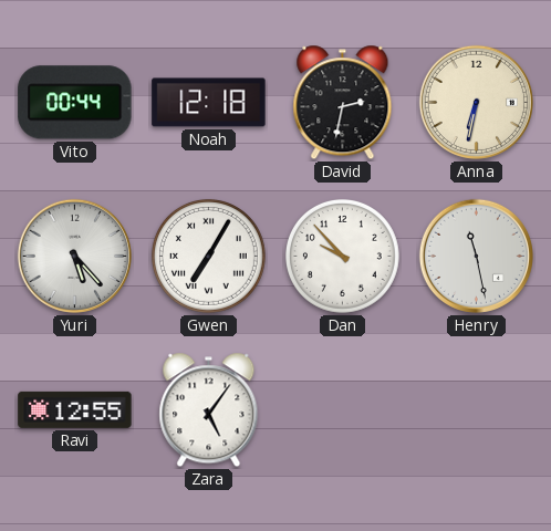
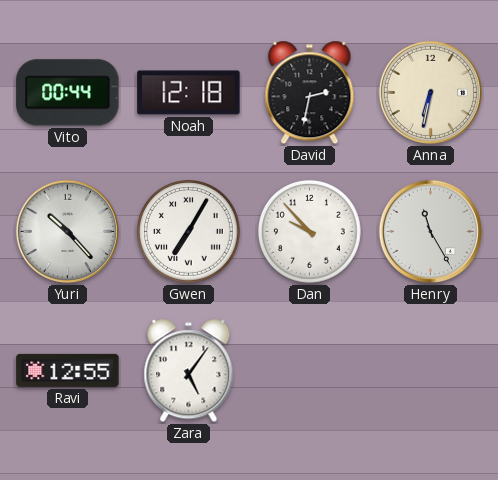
Yuri: 5:23 -> 10:23
Henry: 11:28 -> 11:25
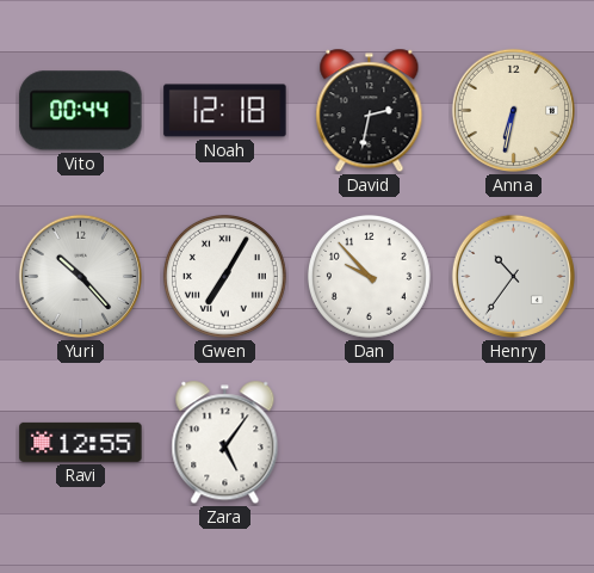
Henry: 11:25 -> 10:36
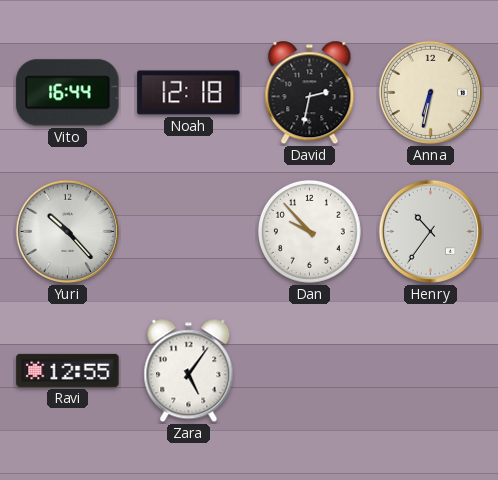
Vito: 00:44 -> 16:44
Gwen: 7:05 -> none
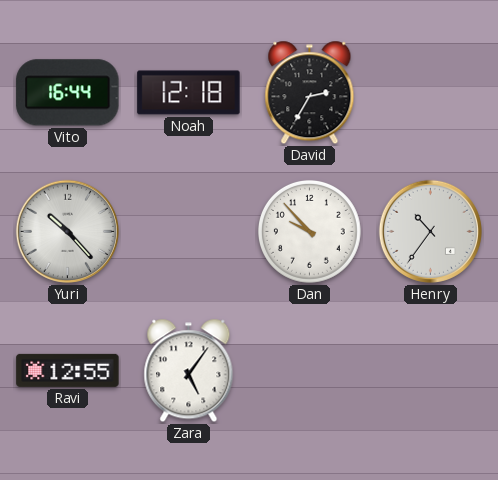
David: 2:32 -> 2:35
Anna: 6:32 -> none
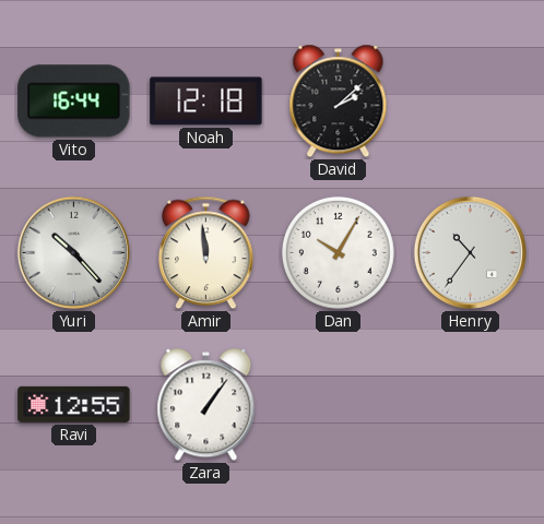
David: 2:35 -> 2:08
Amir: none -> 11:59
Dan: 9:53 -> 10:05
Zara: 5:06 -> 1:06
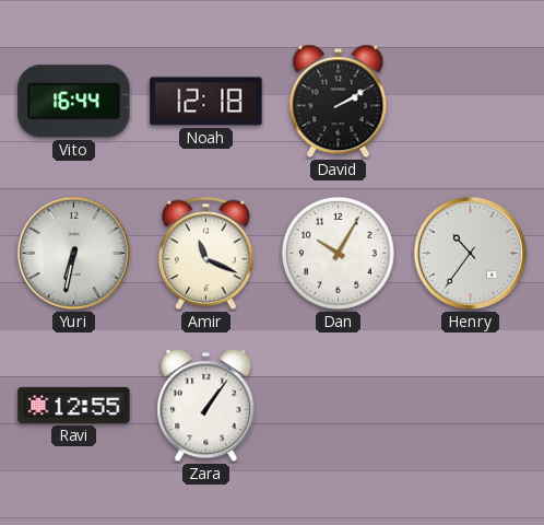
David: 2:08 -> 2:10
Yuri: 10:23 -> 6:32
Amir: 11:59 -> 11:19
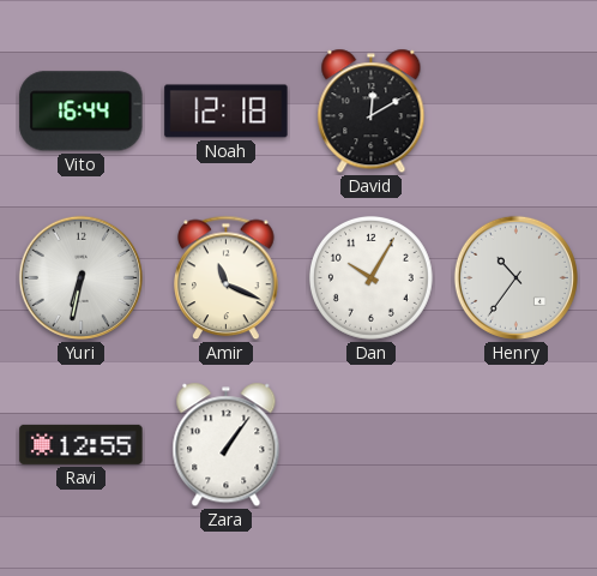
David: 2:10 -> 12:10
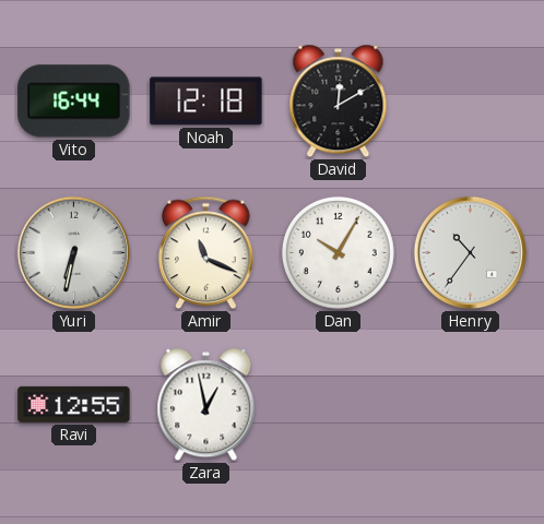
Zara: 1:06 -> 12:58
